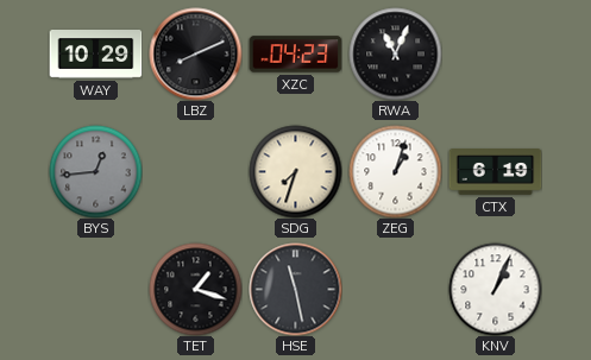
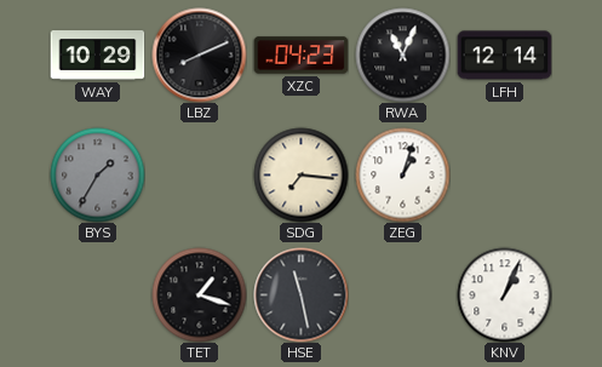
LFH: none -> 12:14
BYS: 12:44 -> 1:35
SDG: 7:33 -> 7:16
CTX: 6:19 -> none
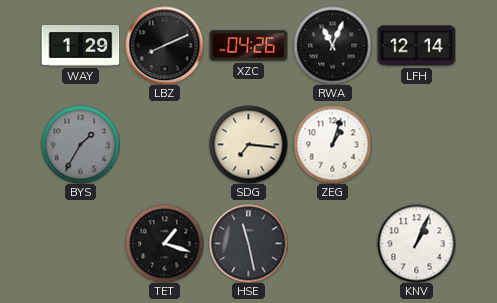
WAY: 10:29 -> 1:29
XZC: 04:23 -> 04:26
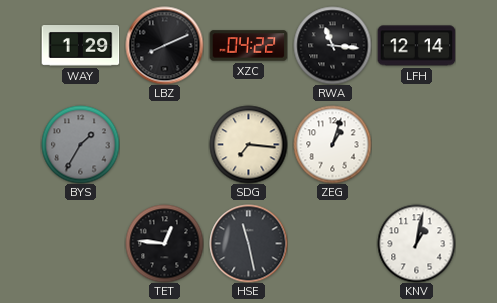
XZC: 04:26 -> 04:22
RWA: 11:04 -> 11:16
TET: 1:18 -> 12:46
KNV: 1:04 -> 1:02
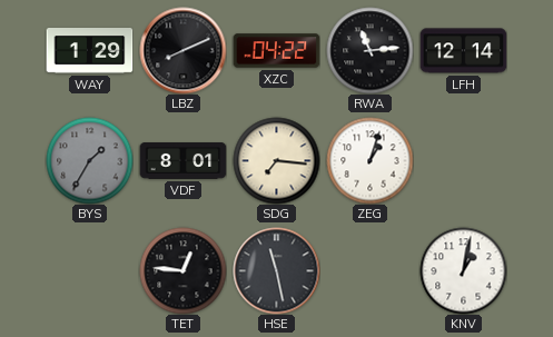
RWA: 11:16 -> 11:14
VDF: none -> 8:01
